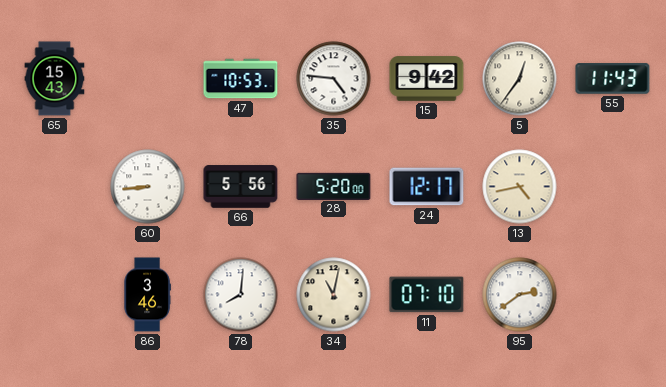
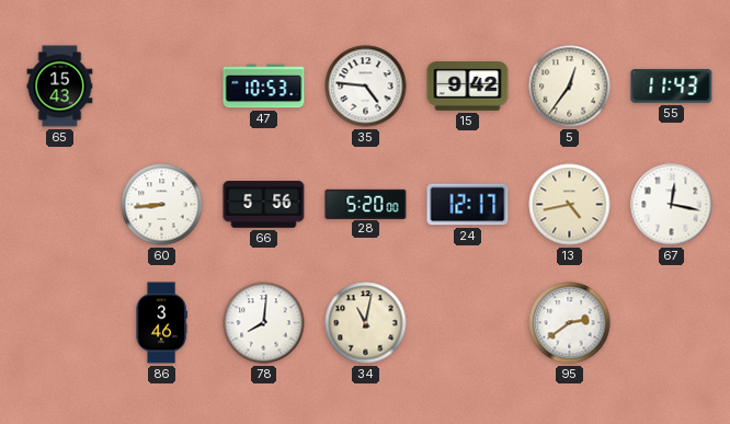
67: none -> 12:17
11: 07:10 -> none
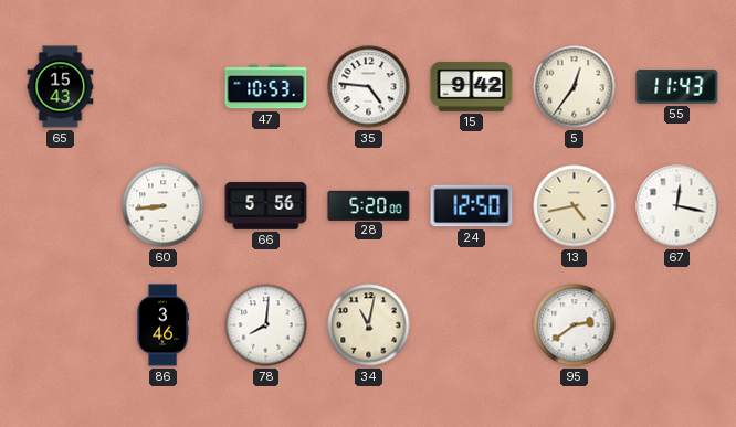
24: 12:17 -> 12:50
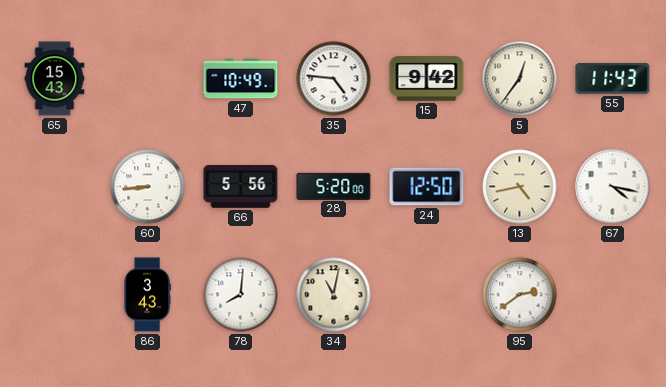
47: 10:53 -> 10:49
67: 12:17 -> 4:17
86: 3:46 -> 3:43
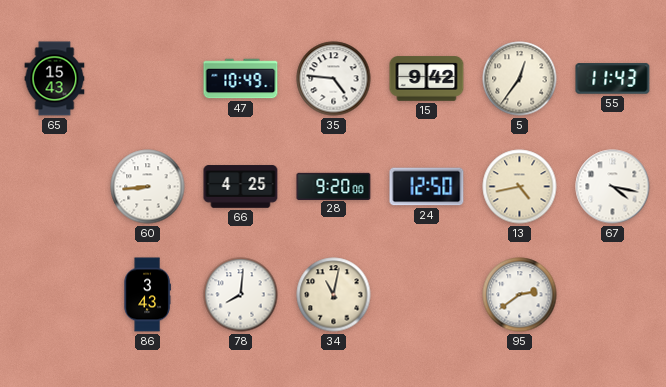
66: 5:56 -> 4:25
28: 5:20 -> 9:20
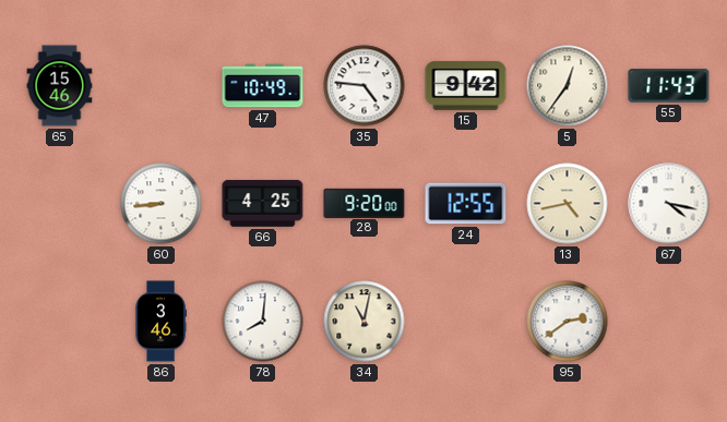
65: 15:43 -> 15:46
24: 12:50 -> 12:55
86: 3:43 -> 3:46
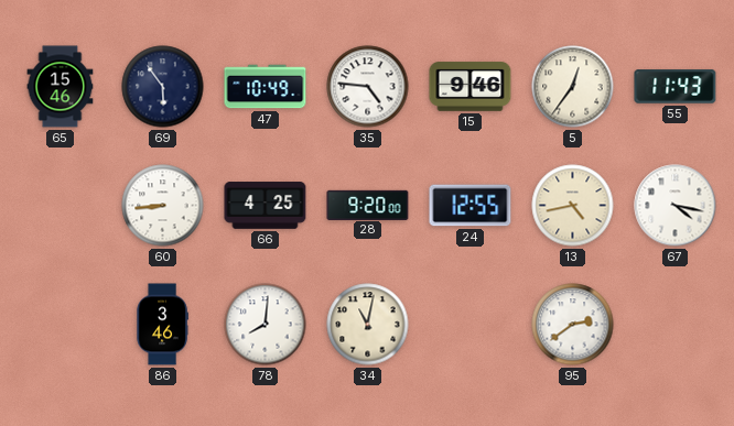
69: none -> 5:54
15: 9:42 -> 9:46
